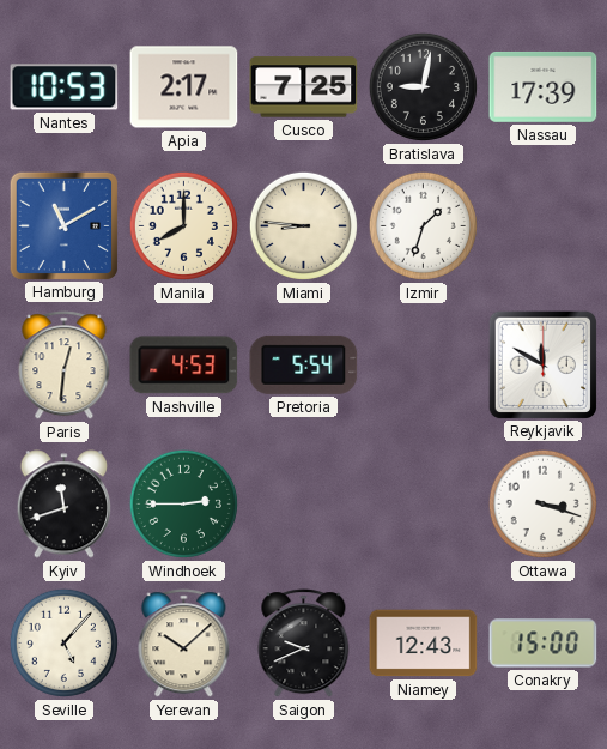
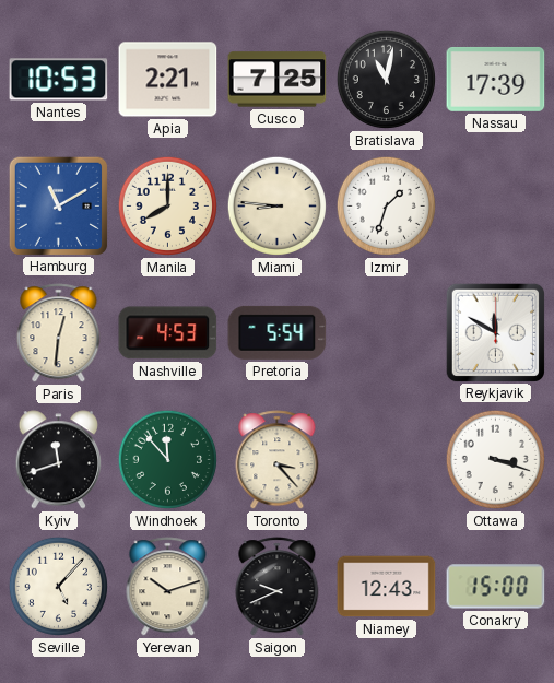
Apia: 2:17 -> 2:21
Bratislava: 9:02 -> 11:02
Windhoek: 2:45 -> 11:53
Toronto: none -> 3:23
Yerevan: 10:08 -> 10:12
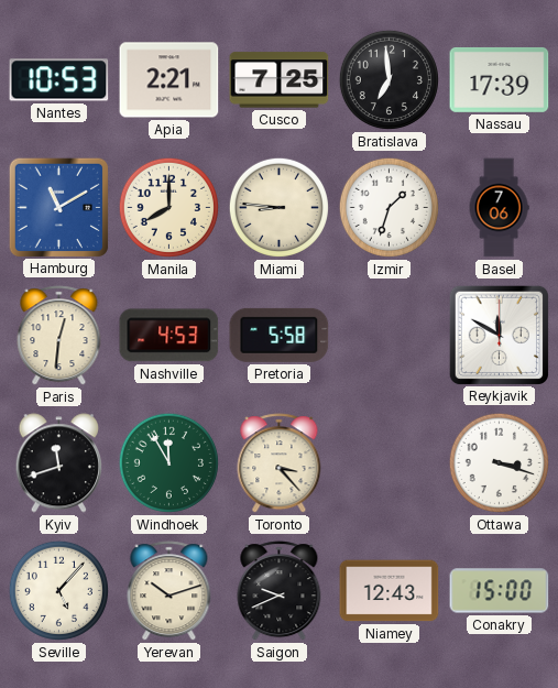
Bratislava: 11:02 -> 6:59
Basel: none -> 7:06
Pretoria: 5:54 -> 5:58
Windhoek: 11:53 -> 11:55
